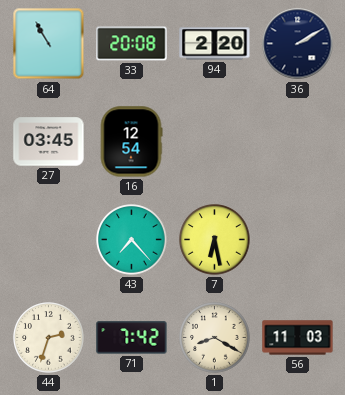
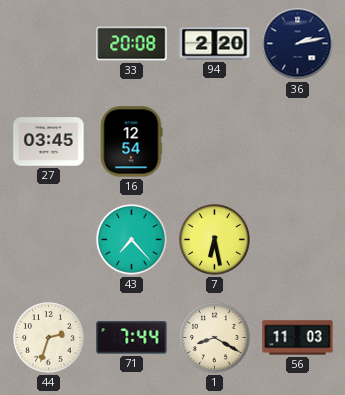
64: 10:55 -> none
36: 2:10 -> 2:13
71: 7:42 -> 7:44
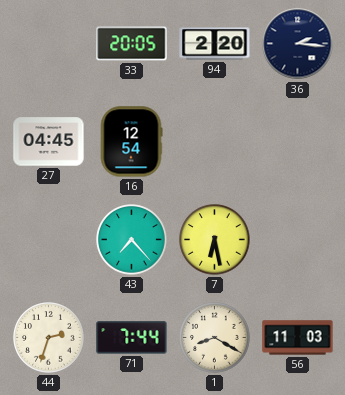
33: 20:08 -> 20:05
36: 2:13 -> 2:16
27: 03:45 -> 04:45
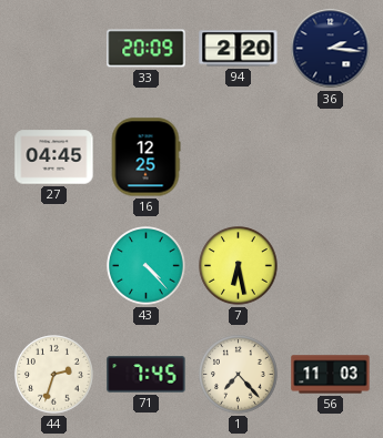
33: 20:05 -> 20:09
16: 12:54 -> 12:25
43: 7:23 -> 4:23
71: 7:44 -> 7:45
1: 8:20 -> 7:23
